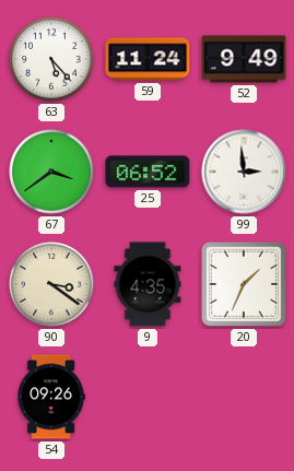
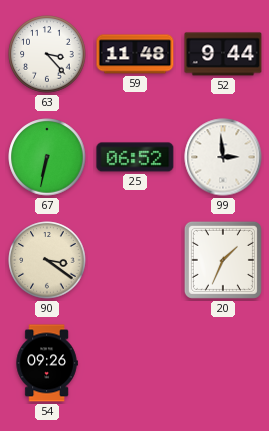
63: 5:23 -> 3:23
59: 11:24 -> 11:48
52: 9:49 -> 9:44
67: 3:39 -> 6:32
9: 4:35 -> none
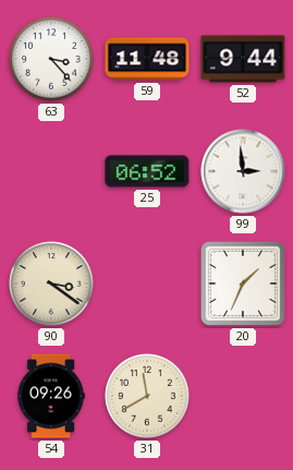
67: 6:32 -> none
31: none -> 11:40
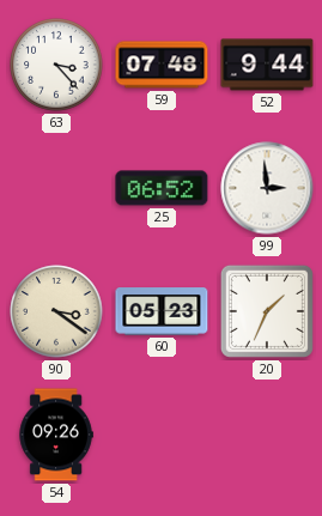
59: 11:48 -> 07:48
60: none -> 05:23
31: 11:40 -> none
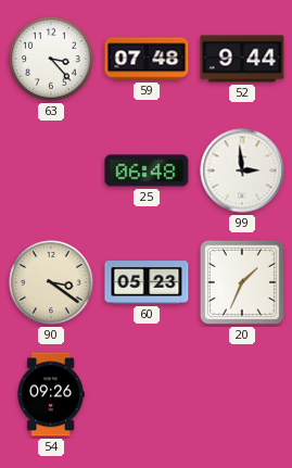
25: 06:52 -> 06:48
